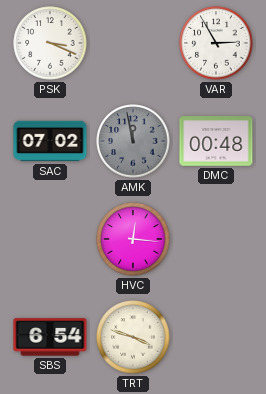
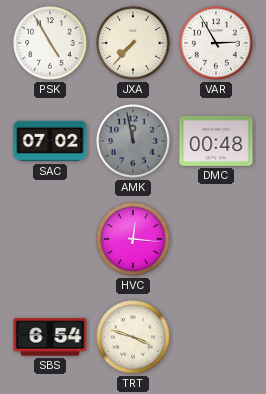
PSK: 3:19 -> 4:55
JXA: none -> 7:37
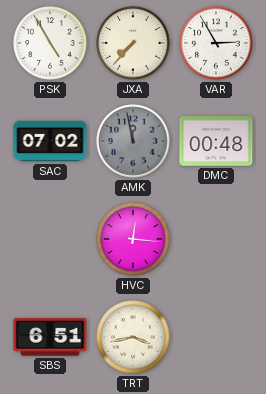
SBS: 6:54 -> 6:51
TRT: 3:48 -> 3:43
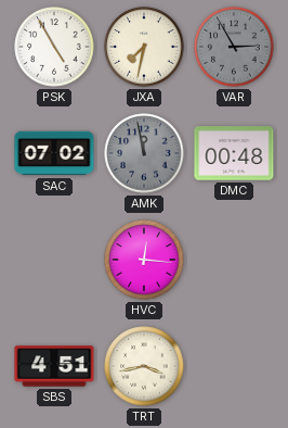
JXA: 7:37 -> 7:32
VAR dial: white -> grey
SBS: 6:51 -> 4:51
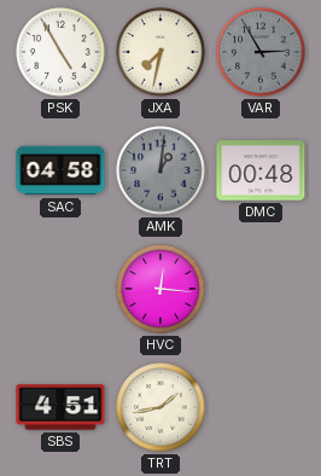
SAC: 07:02 -> 04:58
AMK: 11:58 -> 1:01
TRT: 3:43 -> 1:43
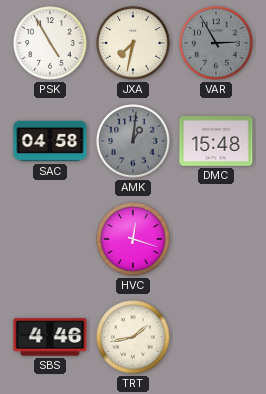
DMC: 00:48 -> 15:48
HVC: 12:16 -> 12:18
SBS: 4:51 -> 4:46
